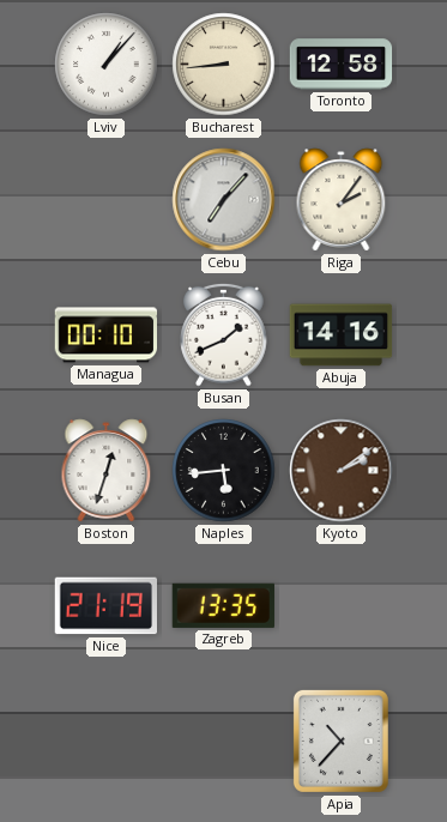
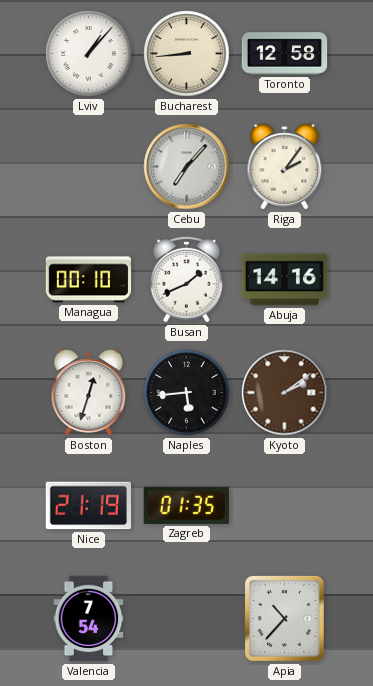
Zagreb: 13:35 -> 01:35
Valencia: none -> 7:54
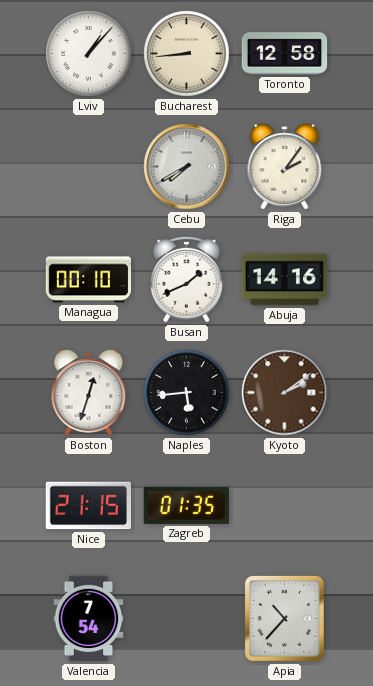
Cebu: 7:07 -> 7:40
Nice: 21:19 -> 21:15
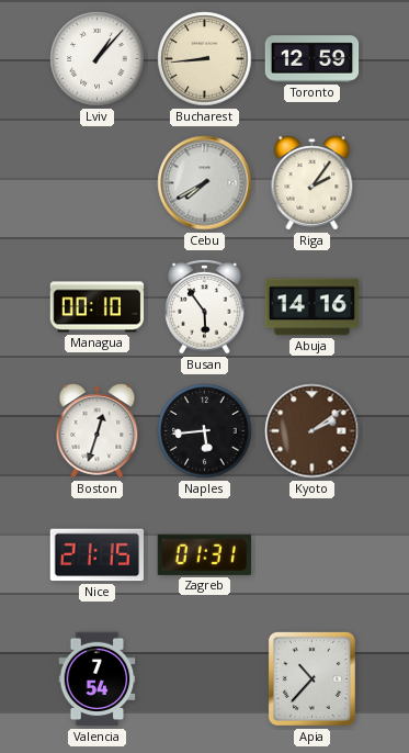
Toronto: 12:58 -> 12:59
Busan: 1:41 -> 5:54
Zagreb: 01:35 -> 01:31
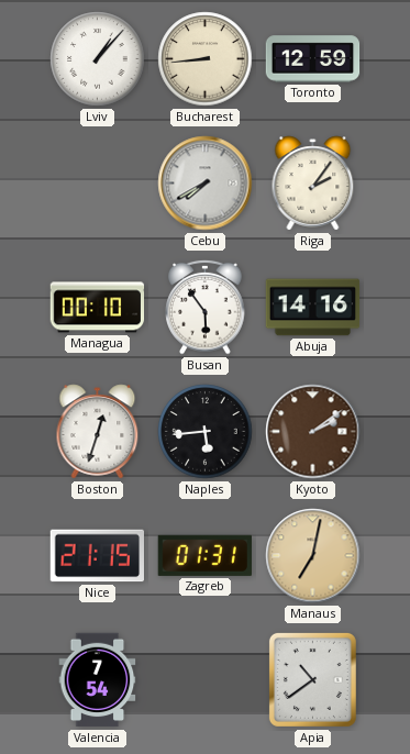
Manaus: none -> 7:02
Apia: 10:37 -> 10:39
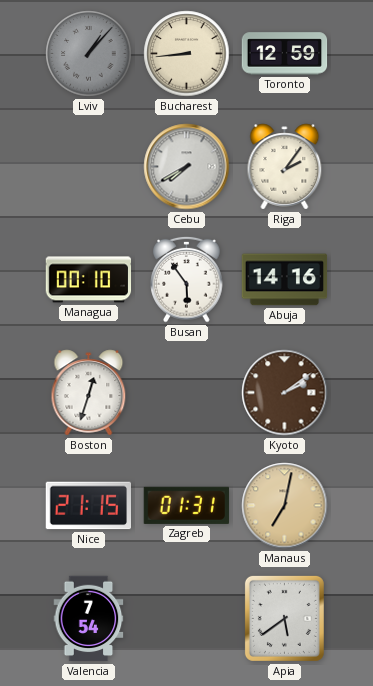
Lviv dial: white -> grey
Naples: 5:44 -> none
Apia: 10:39 -> 5:39
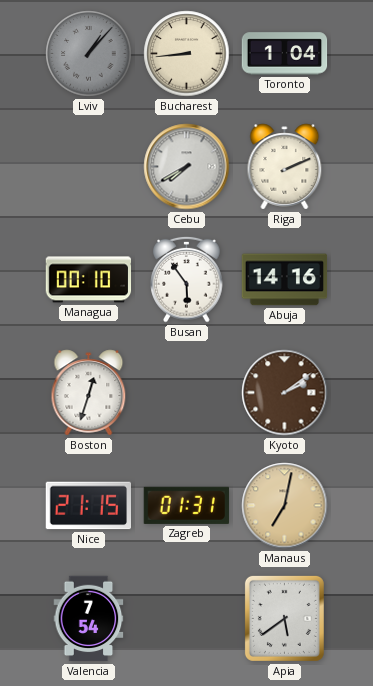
Toronto: 12:59 -> 1:04
Riga: 2:06 -> 2:11
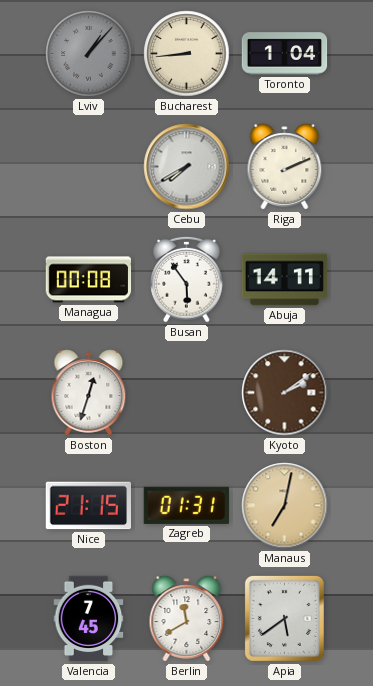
Managua: 00:10 -> 00:08
Abuja: 14:16 -> 14:11
Valencia: 7:54 -> 7:45
Berlin: none -> 11:40
